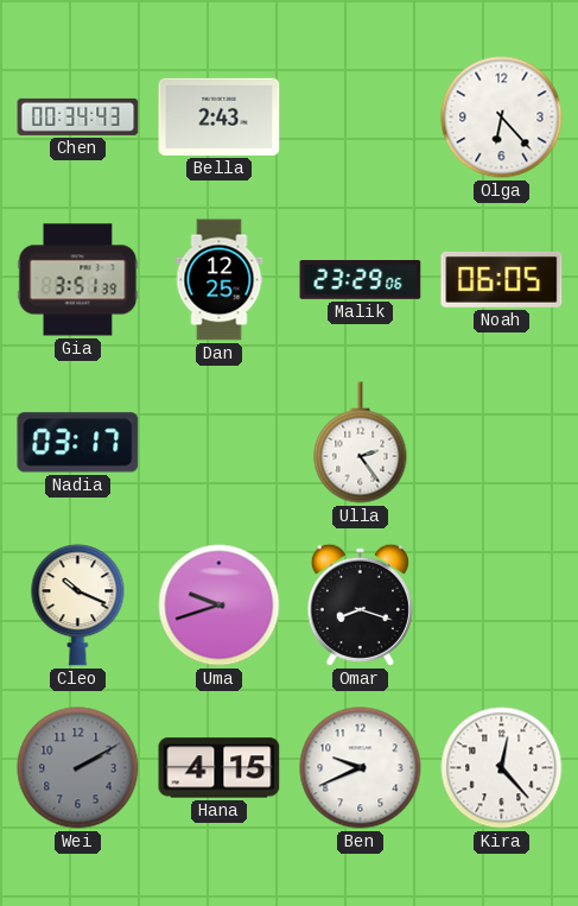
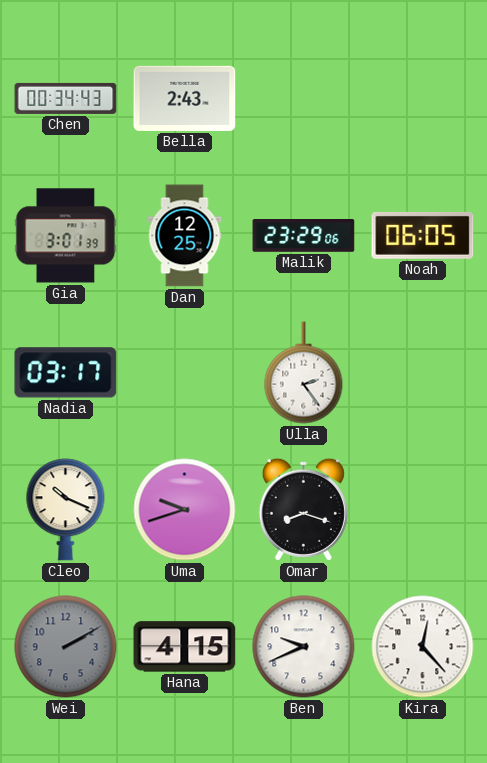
Olga: 6:23 -> none
Gia: 3:51 -> 3:01
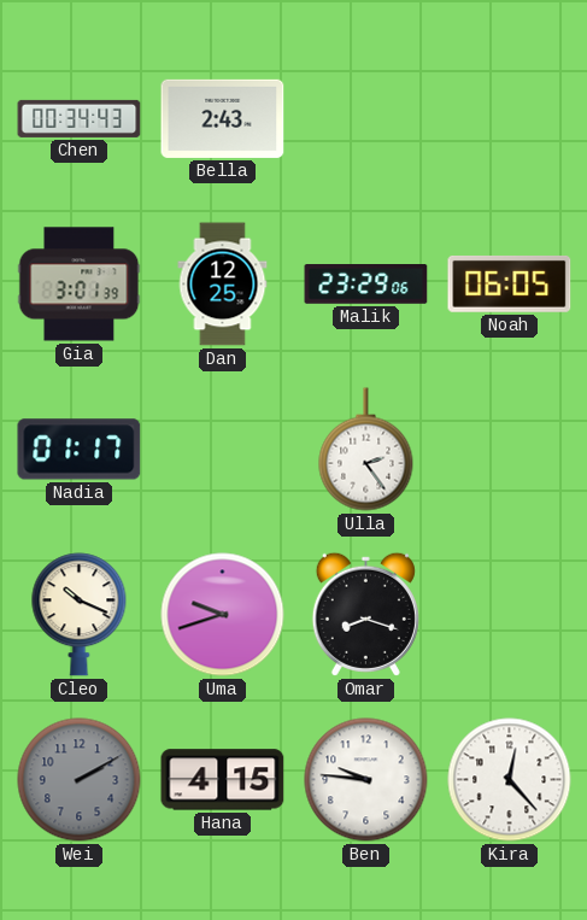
Nadia: 03:17 -> 01:17
Ben: 9:41 -> 9:46
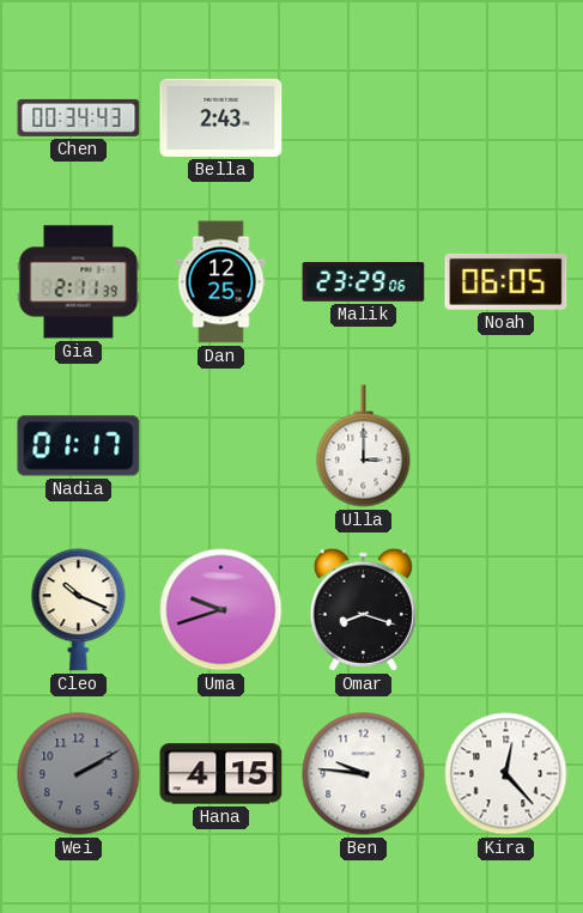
Gia: 3:01 -> 2:11
Ulla: 2:24 -> 3:00
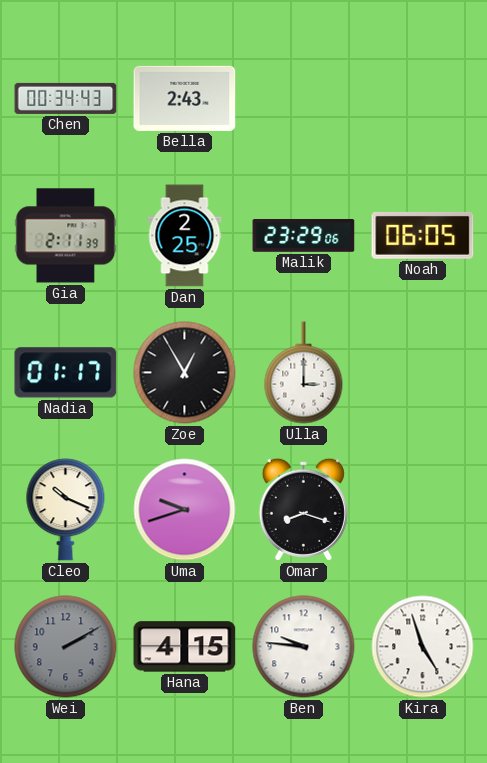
Dan: 12:25 -> 2:25
Zoe: none -> 12:55
Kira: 12:23 -> 4:57
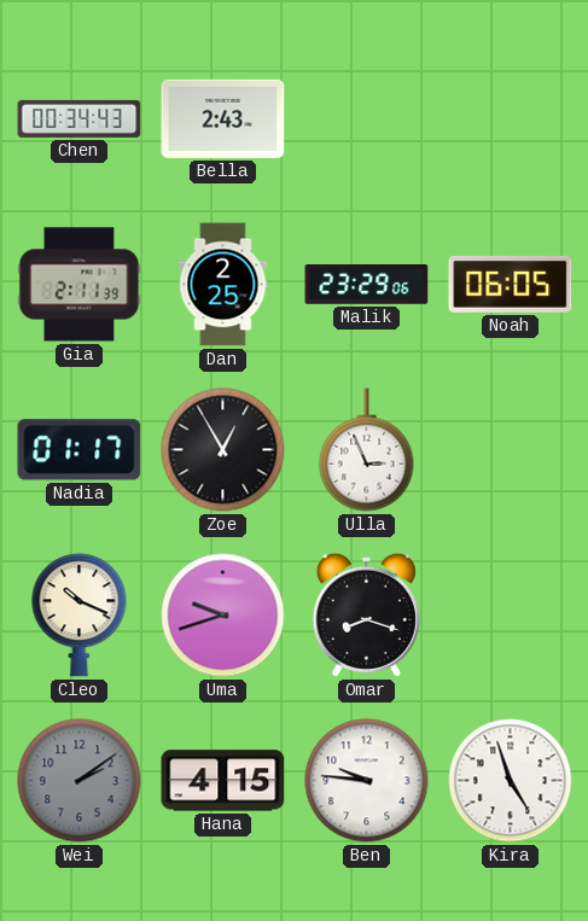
Ulla: 3:00 -> 2:56
Wei: 2:10 -> 2:09
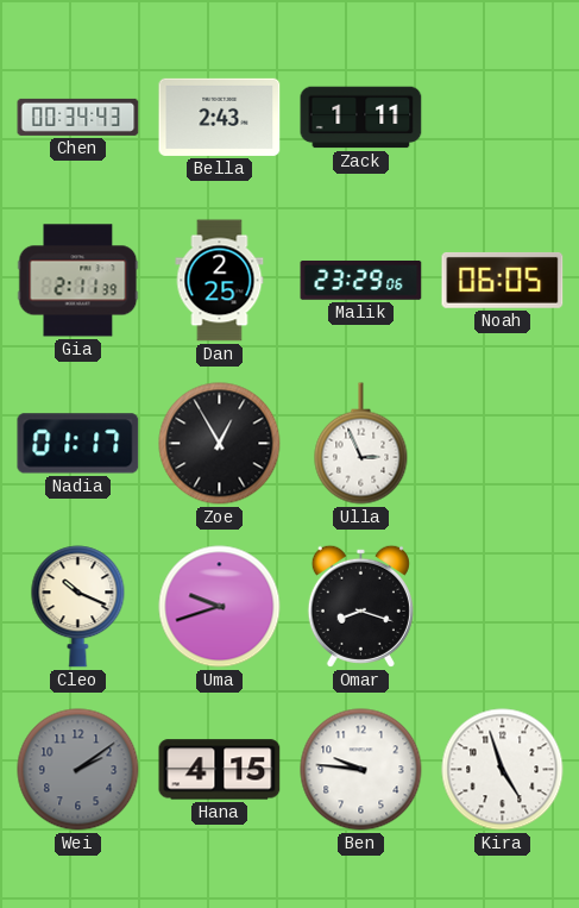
Zack: none -> 1:11
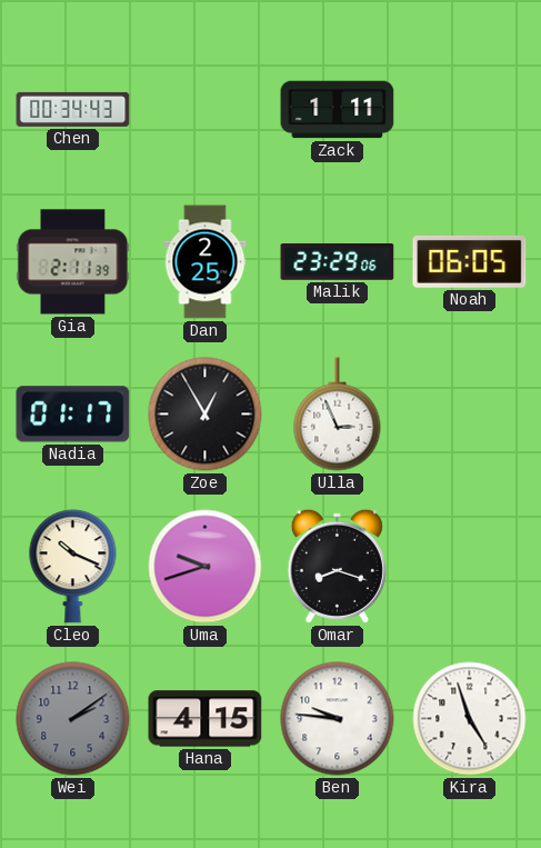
Bella: 2:43 -> none
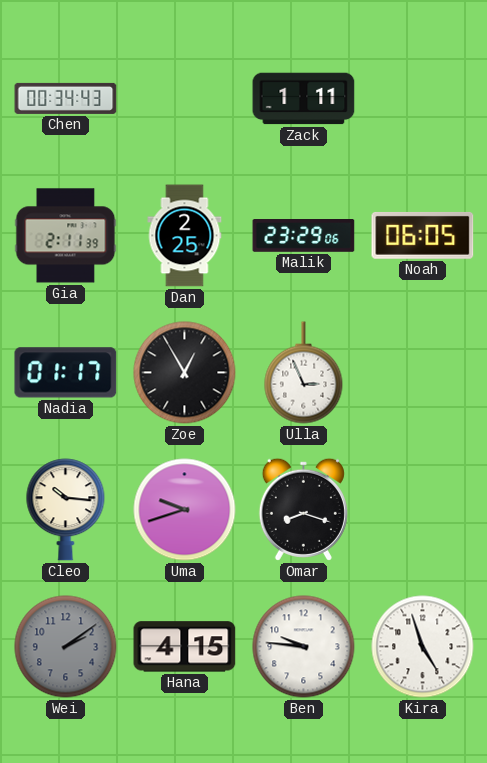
Cleo: 10:19 -> 10:16
